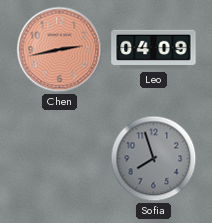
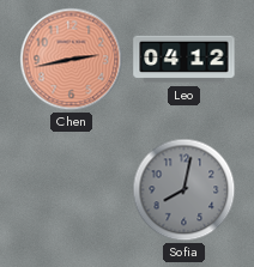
Leo: 04:09 -> 04:12
Sofia: 7:57 -> 8:02
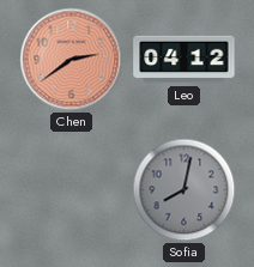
Chen: 2:43 -> 2:39
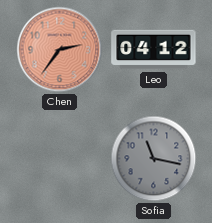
Chen: 2:39 -> 2:36
Sofia: 8:02 -> 11:17
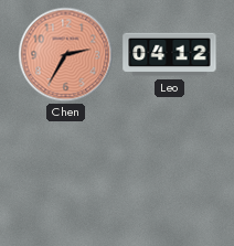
Chen: 2:36 -> 2:35
Sofia: 11:17 -> none
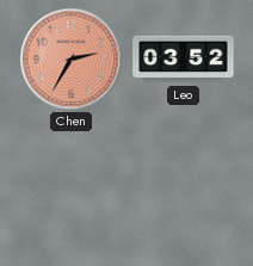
Leo: 04:12 -> 03:52
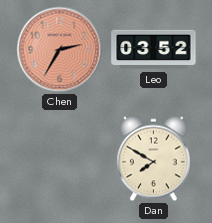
Dan: none -> 7:50
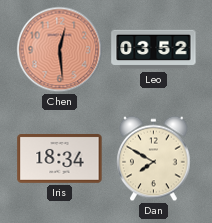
Chen: 2:35 -> 12:29
Iris: none -> 18:34
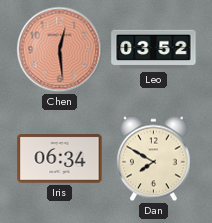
Iris: 18:34 -> 06:34
